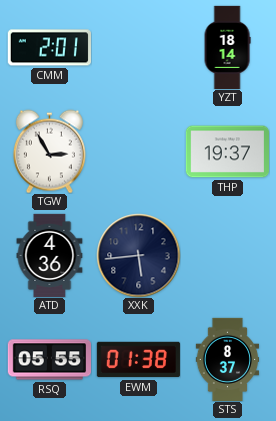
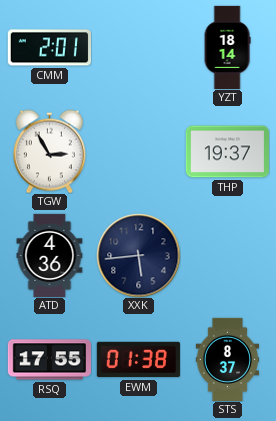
RSQ: 05:55 -> 17:55
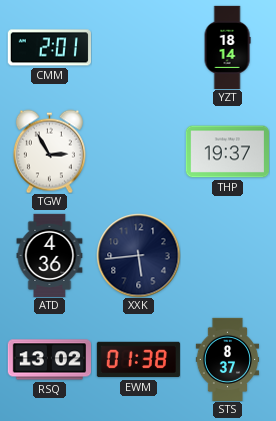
RSQ: 17:55 -> 13:02
